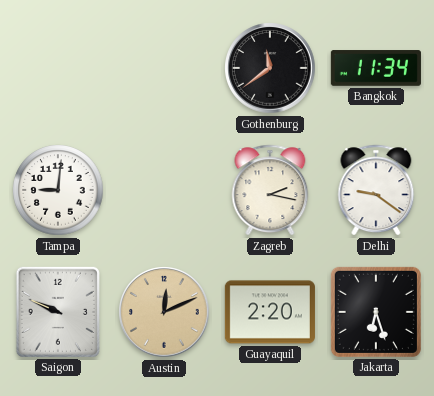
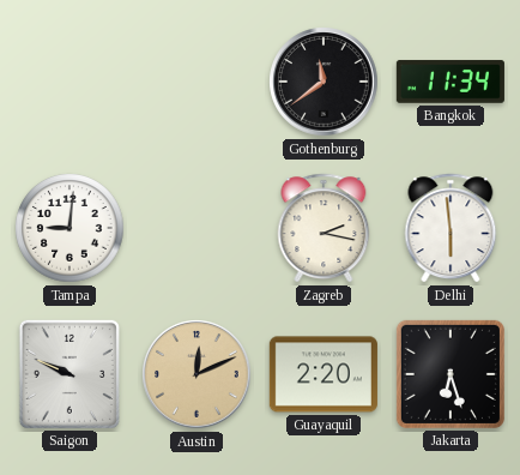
Delhi: 9:21 -> 5:59
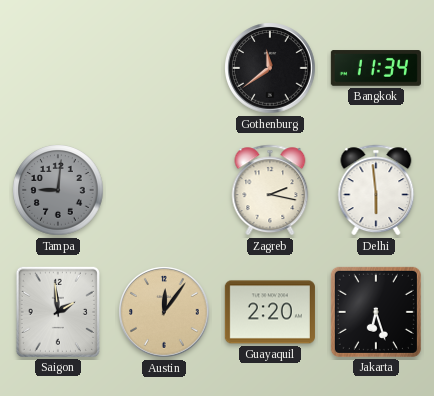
Tampa dial: white -> grey
Saigon: 9:49 -> 1:59
Austin: 12:11 -> 12:06
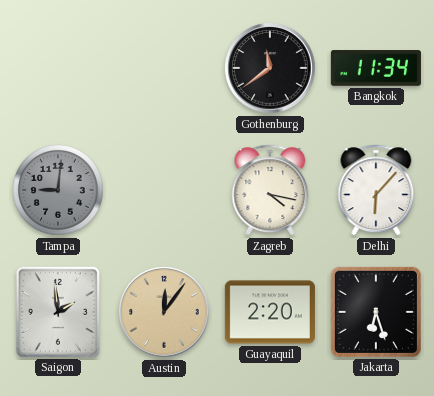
Zagreb: 2:17 -> 4:17
Delhi: 5:59 -> 6:07
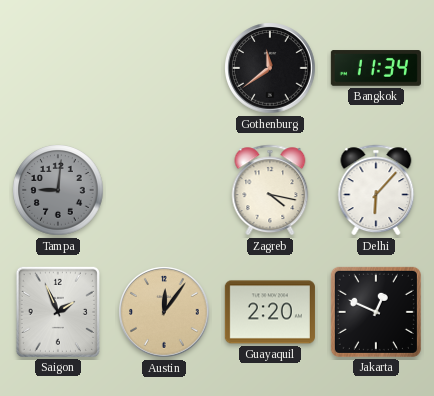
Saigon: 1:59 -> 1:56
Jakarta: 6:27 -> 12:49
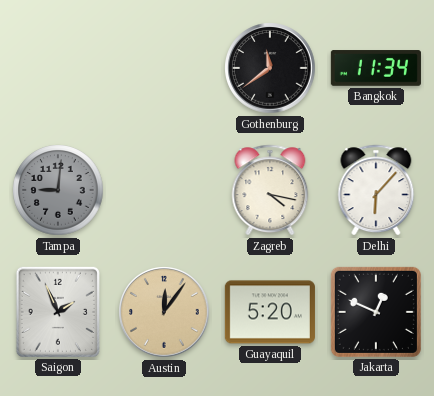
Guayaquil: 2:20 -> 5:20
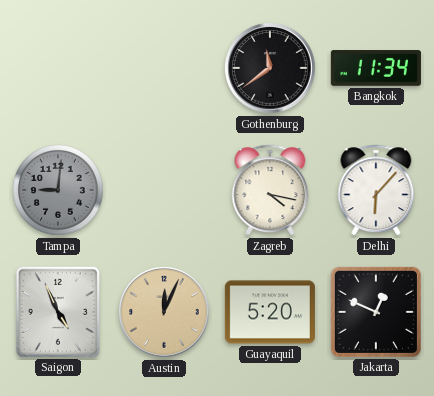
Saigon: 1:56 -> 4:56
Austin: 12:06 -> 12:04
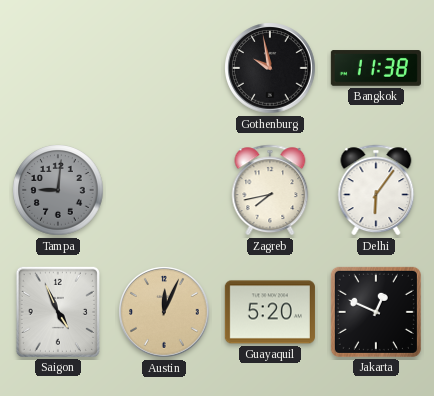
Gothenburg: 11:39 -> 9:58
Bangkok: 11:34 -> 11:38
Zagreb: 4:17 -> 7:43
Delhi: 6:07 -> 6:06
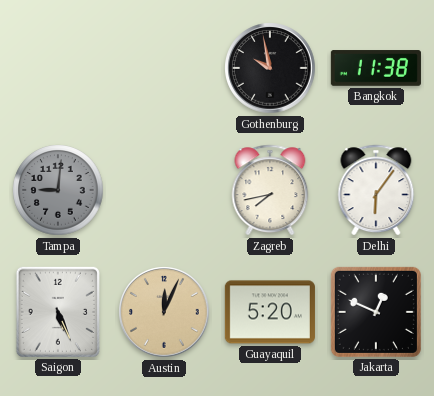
Saigon: 4:56 -> 5:26
